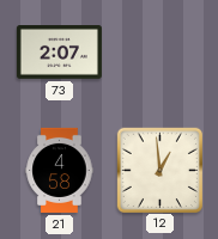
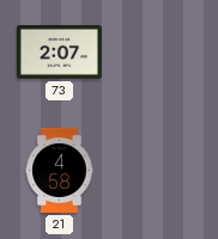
12: 12:59 -> none
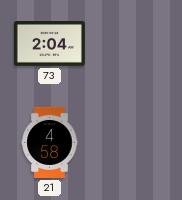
73: 2:07 -> 2:04
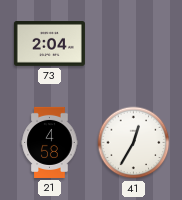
41: none -> 12:35
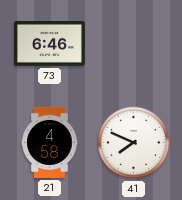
73: 2:04 -> 6:46
41: 12:35 -> 7:49
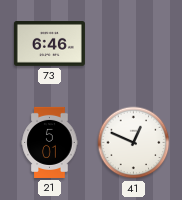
21: 4:58 -> 5:01
41: 7:49 -> 12:49
